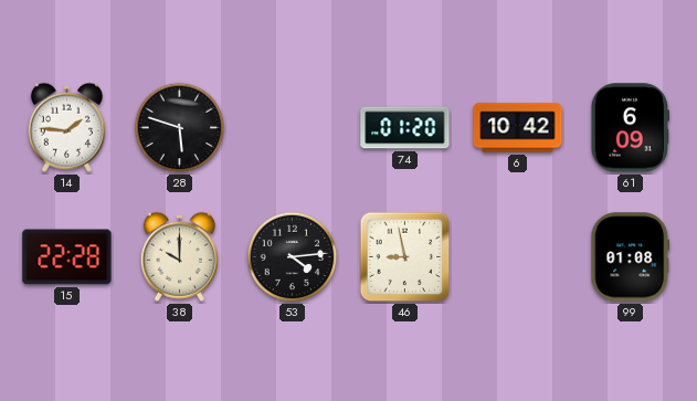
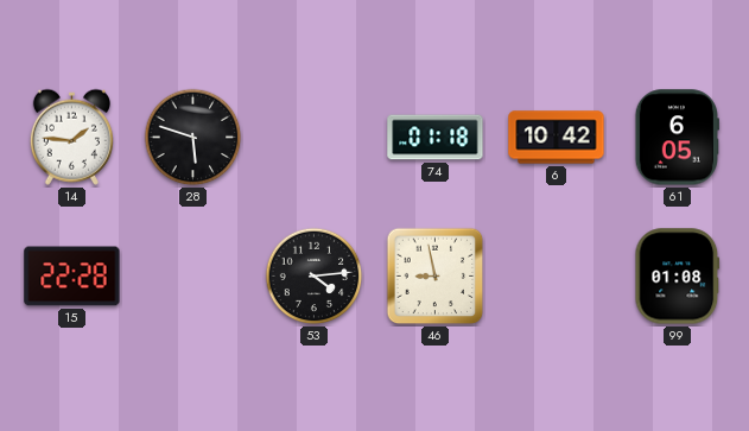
74: 01:20 -> 01:18
61: 6:09 -> 6:05
38: 10:00 -> none
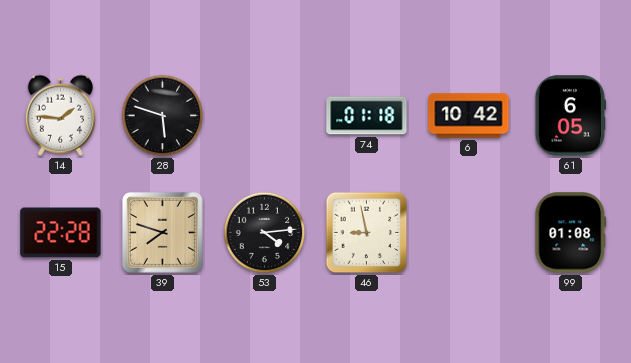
39: none -> 7:48
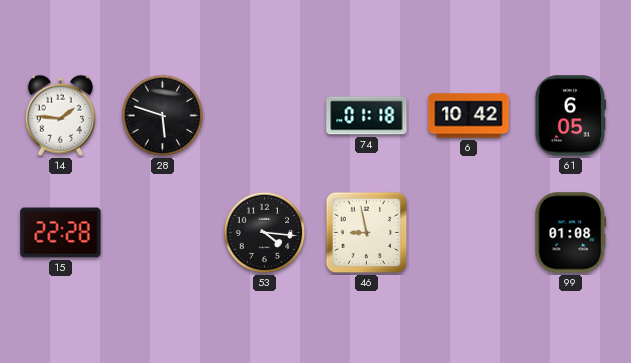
39: 7:48 -> none
53: 4:14 -> 4:16
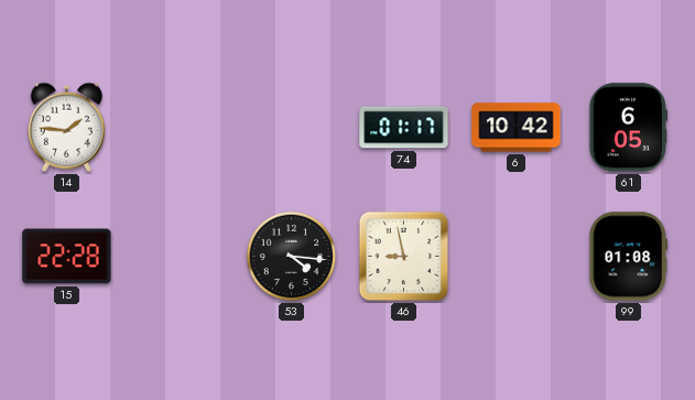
28: 5:48 -> none
74: 01:18 -> 01:17
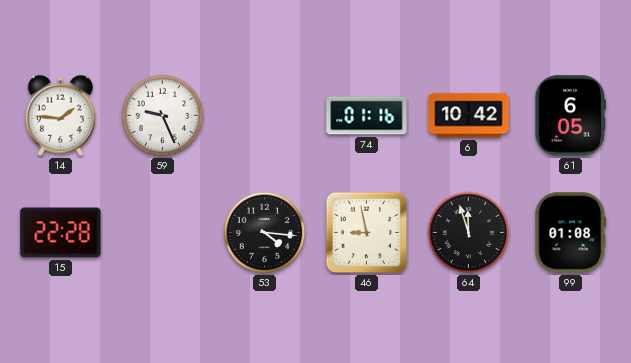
59: none -> 9:26
74: 01:17 -> 01:16
64: none -> 11:57
